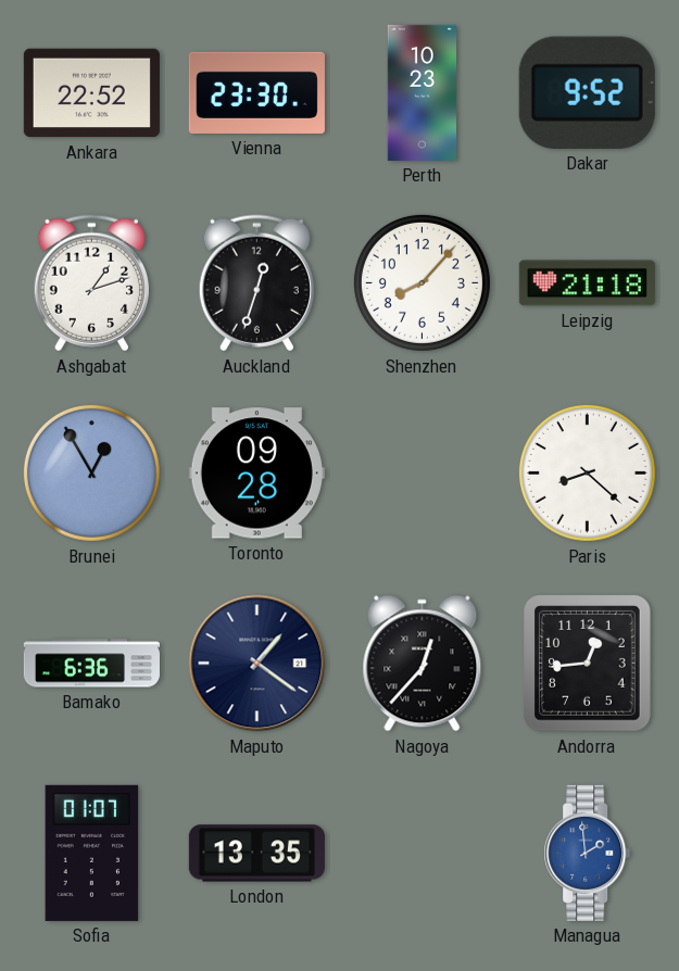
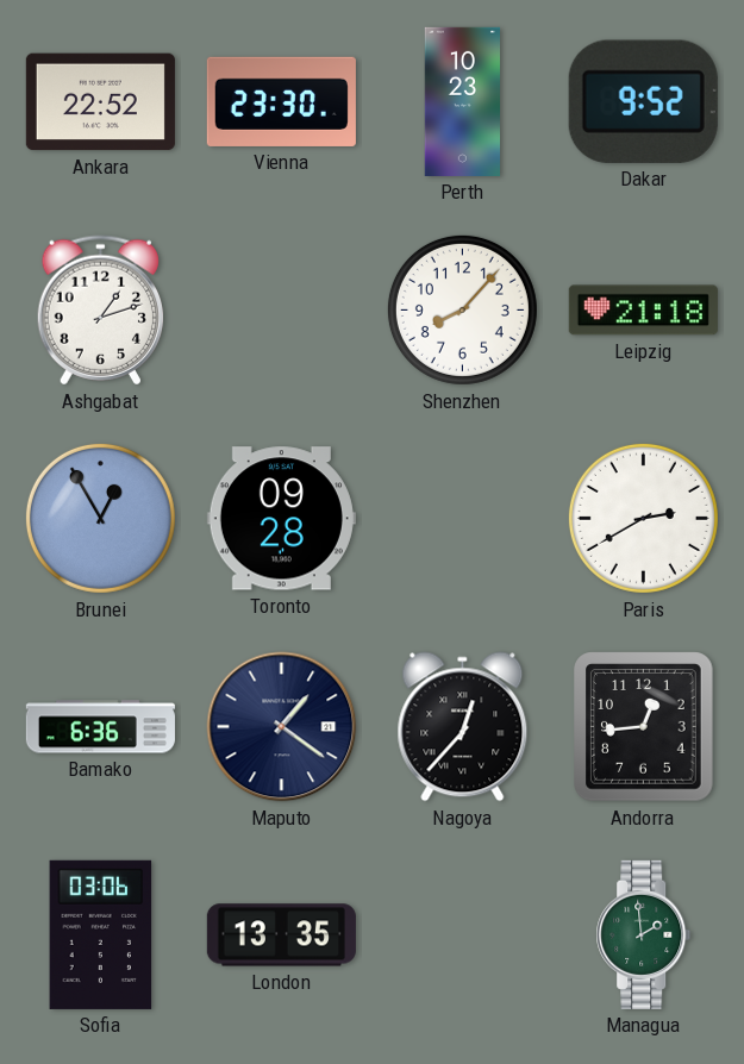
Auckland: 12:33 -> none
Paris: 8:22 -> 2:40
Sofia: 01:07 -> 03:06
Managua dial: blue -> green
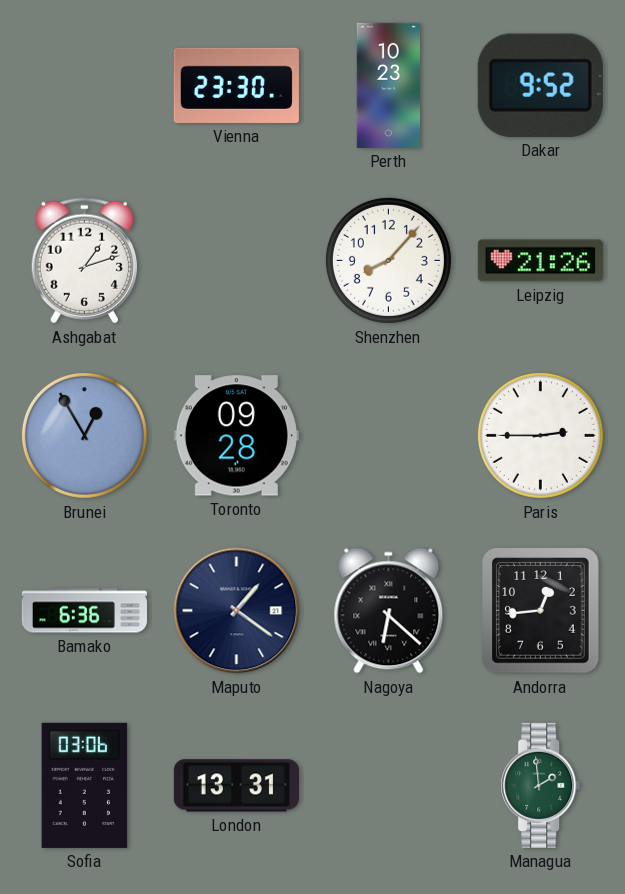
Ankara: 22:52 -> none
Leipzig: 21:18 -> 21:26
Paris: 2:40 -> 2:45
Nagoya: 12:37 -> 6:22
London: 13:35 -> 13:31
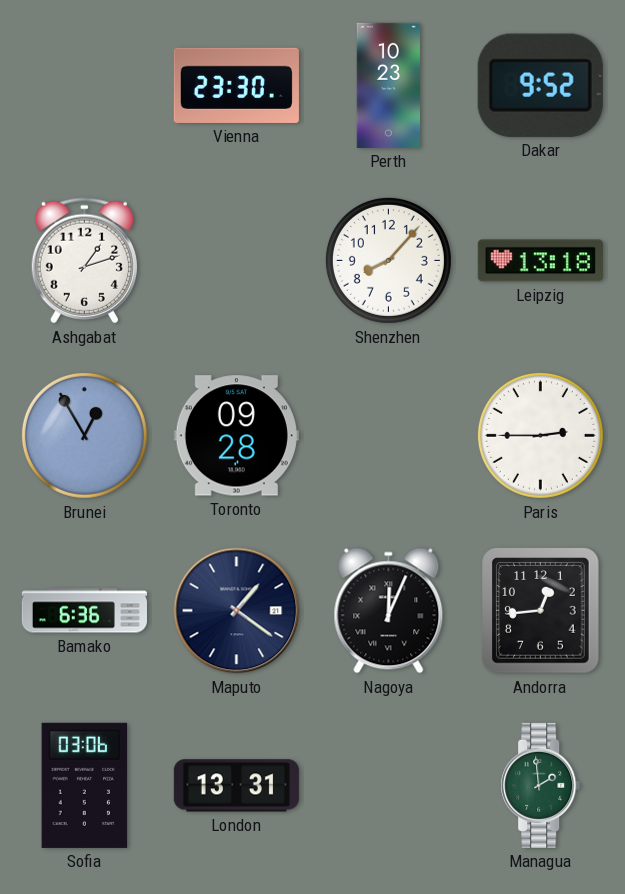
Leipzig: 21:26 -> 13:18
Nagoya: 6:22 -> 12:04
